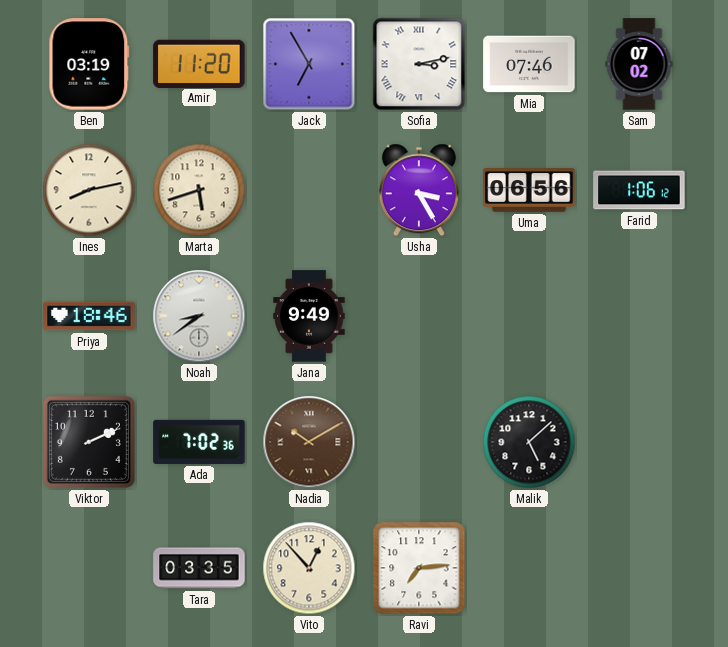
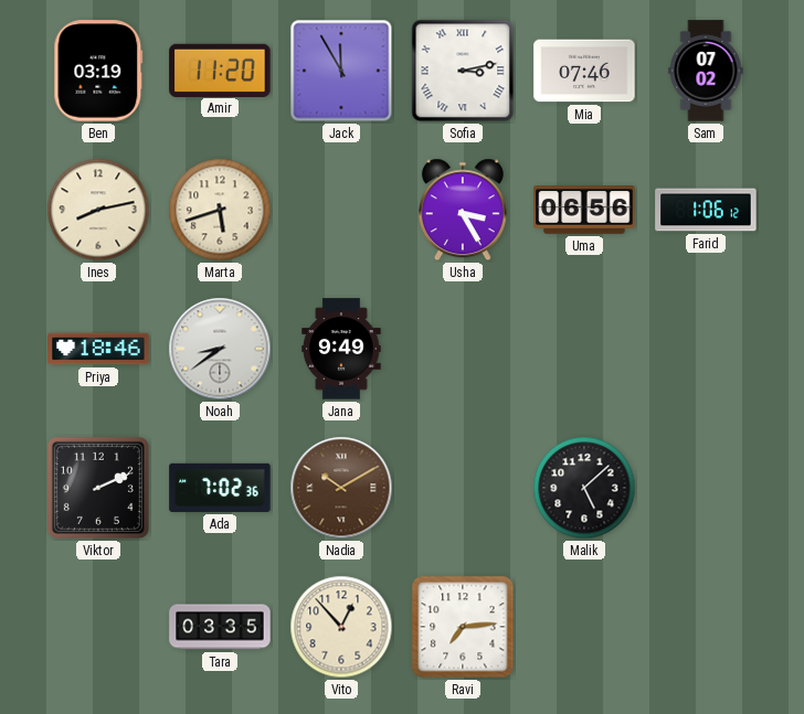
Jack: 6:55 -> 11:55
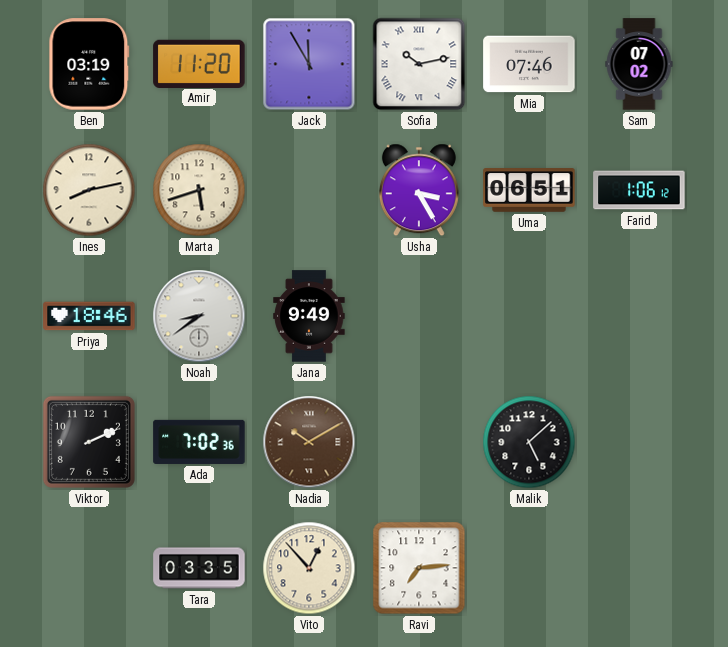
Sofia: 3:13 -> 10:13
Uma: 06:56 -> 06:51
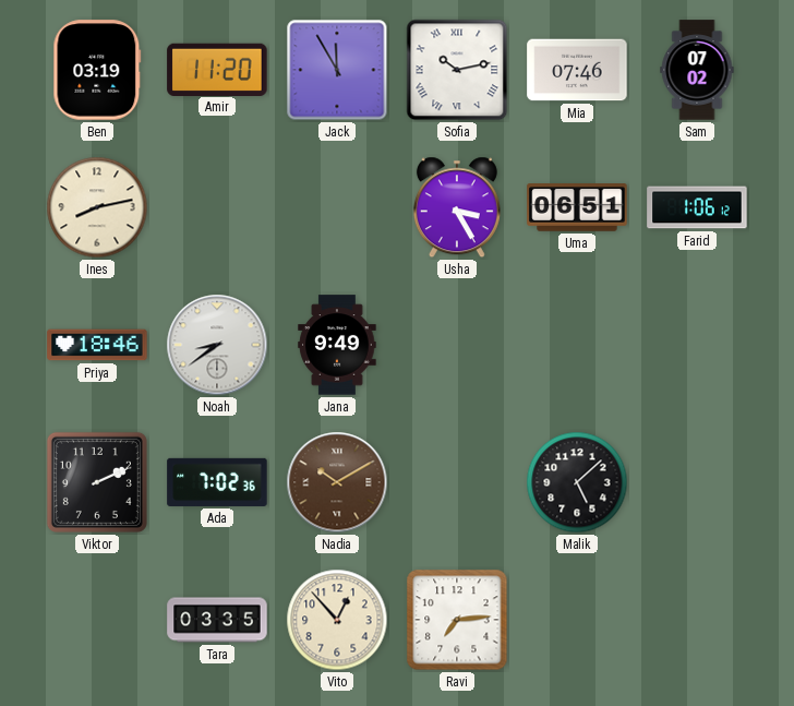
Marta: 5:42 -> none
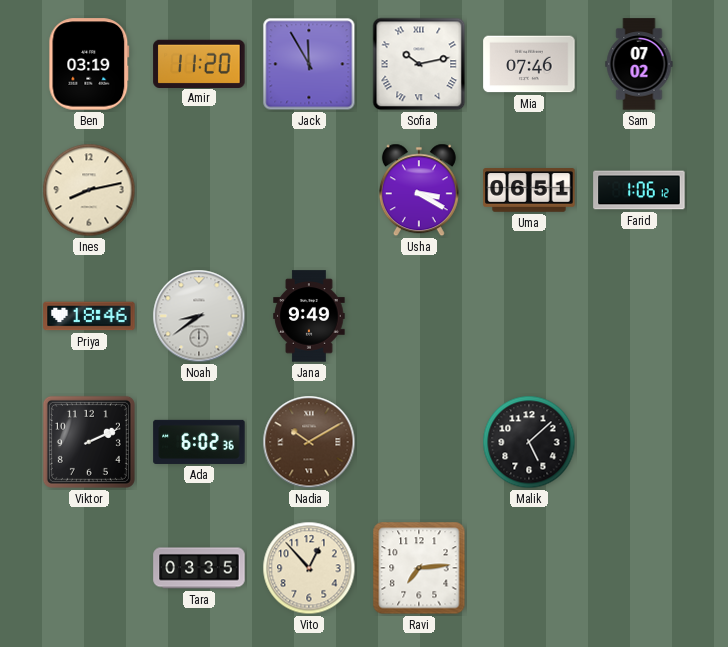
Usha: 3:25 -> 3:20
Ada: 7:02 -> 6:02
